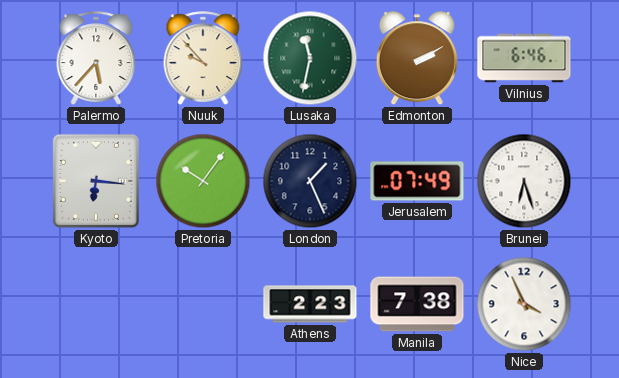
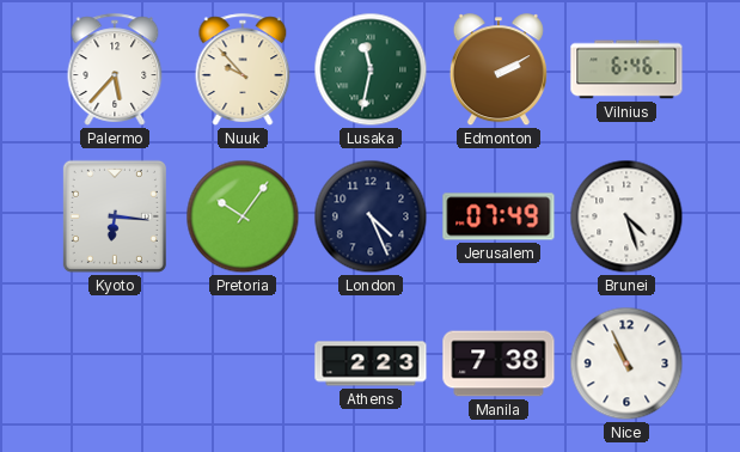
London: 1:26 -> 4:26
Brunei: 6:27 -> 4:27
Nice: 3:56 -> 10:56
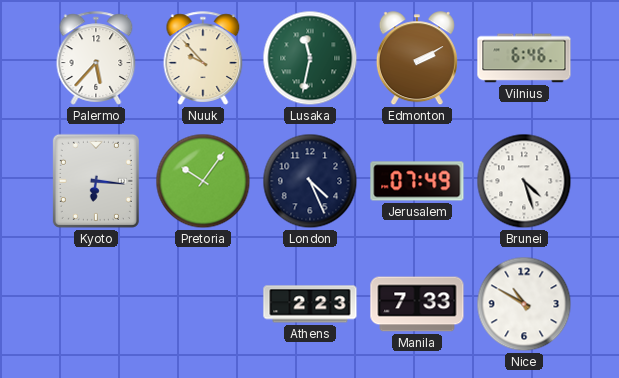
Manila: 7:38 -> 7:33
Nice: 10:56 -> 10:50
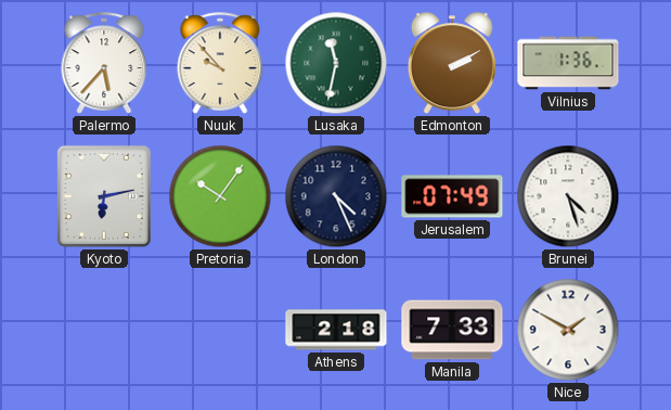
Vilnius: 6:46 -> 1:36
Kyoto: 6:16 -> 6:13
Athens: 2:23 -> 2:18
Nice: 10:50 -> 1:50
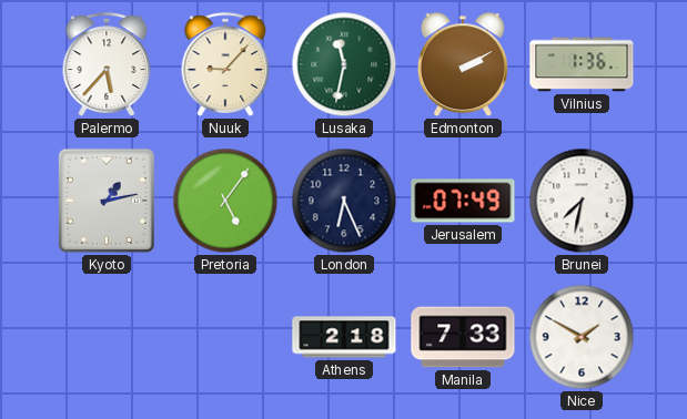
Nuuk: 9:53 -> 9:07
Kyoto: 6:13 -> 1:13
Pretoria: 10:06 -> 5:06
London: 4:26 -> 6:26
Brunei: 4:27 -> 7:32
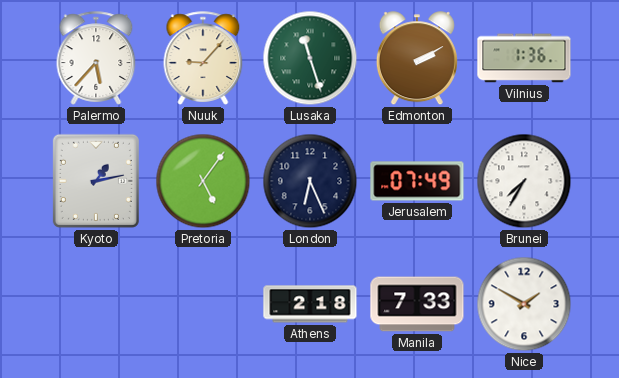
Lusaka: 11:32 -> 11:27
Brunei: 7:32 -> 7:35
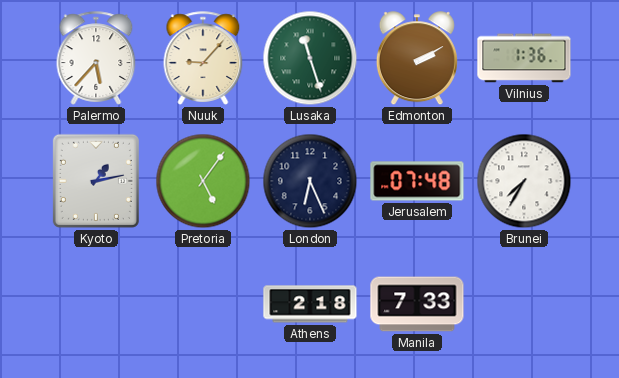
Jerusalem: 07:49 -> 07:48
Nice: 1:50 -> none
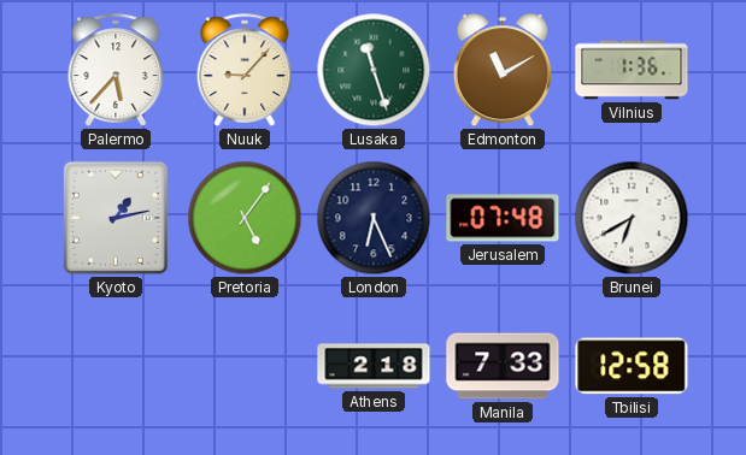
Edmonton: 2:10 -> 11:10
Brunei: 7:35 -> 6:40
Tbilisi: none -> 12:58
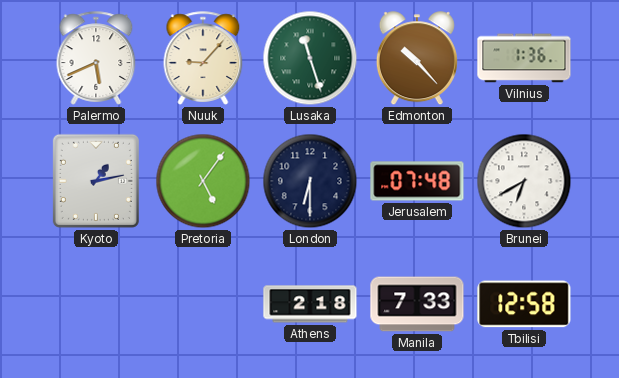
Palermo: 5:37 -> 5:41
Edmonton: 11:10 -> 10:23
London: 6:26 -> 6:30
